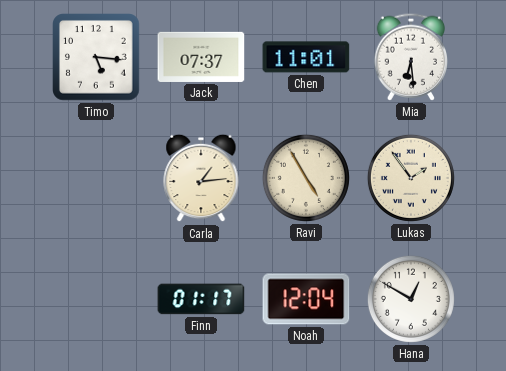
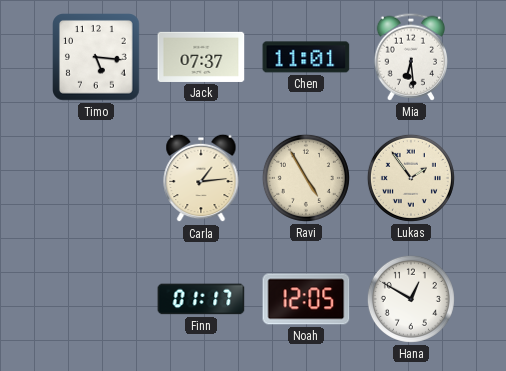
Noah: 12:04 -> 12:05
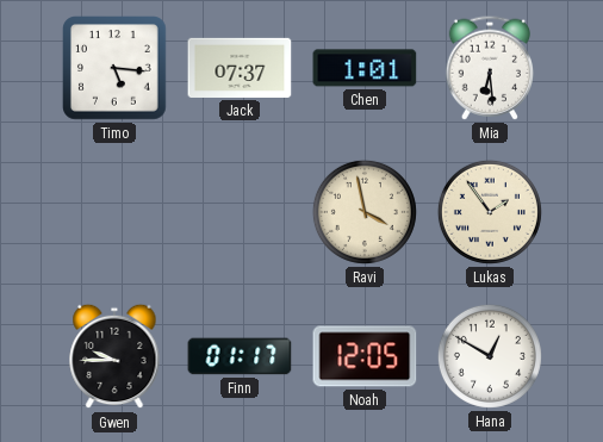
Chen: 11:01 -> 1:01
Carla: 1:14 -> none
Ravi: 4:55 -> 3:58
Gwen: none -> 9:45
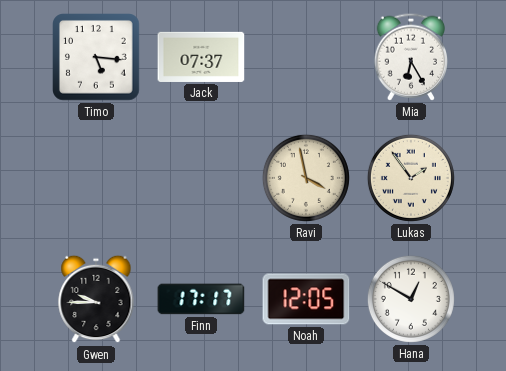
Chen: 1:01 -> none
Mia: 6:29 -> 6:25
Finn: 01:17 -> 17:17
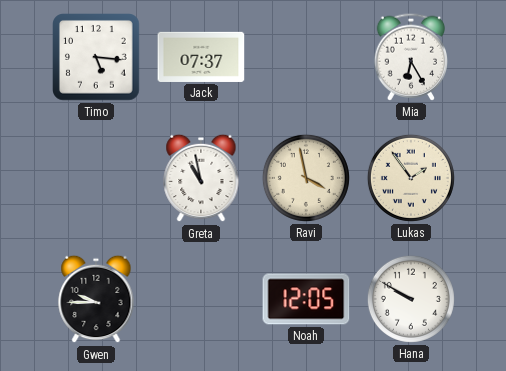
Greta: none -> 10:58
Finn: 17:17 -> none
Hana: 12:50 -> 9:50
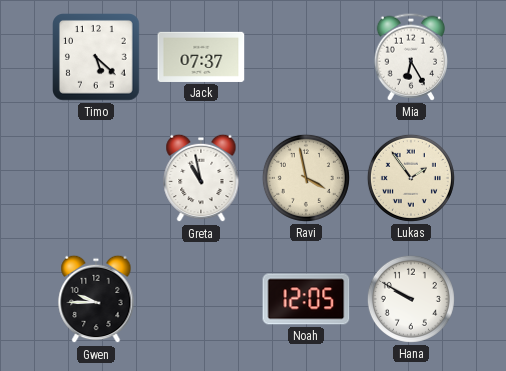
Timo: 5:16 -> 5:22
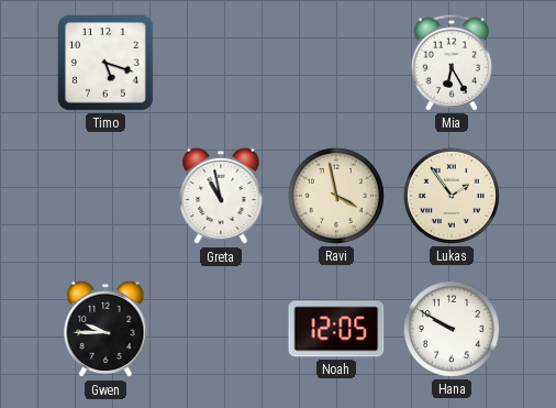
Timo: 5:22 -> 5:18
Jack: 07:37 -> none
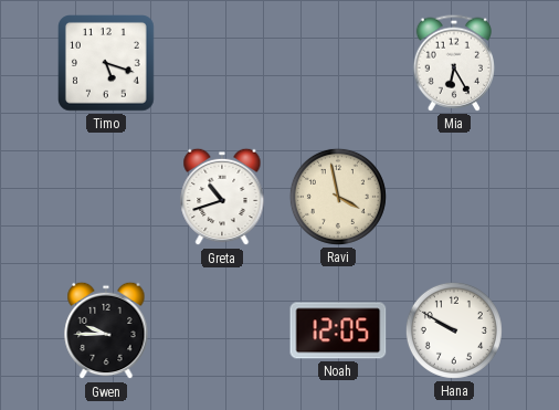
Greta: 10:58 -> 10:42
Lukas: 1:54 -> none
